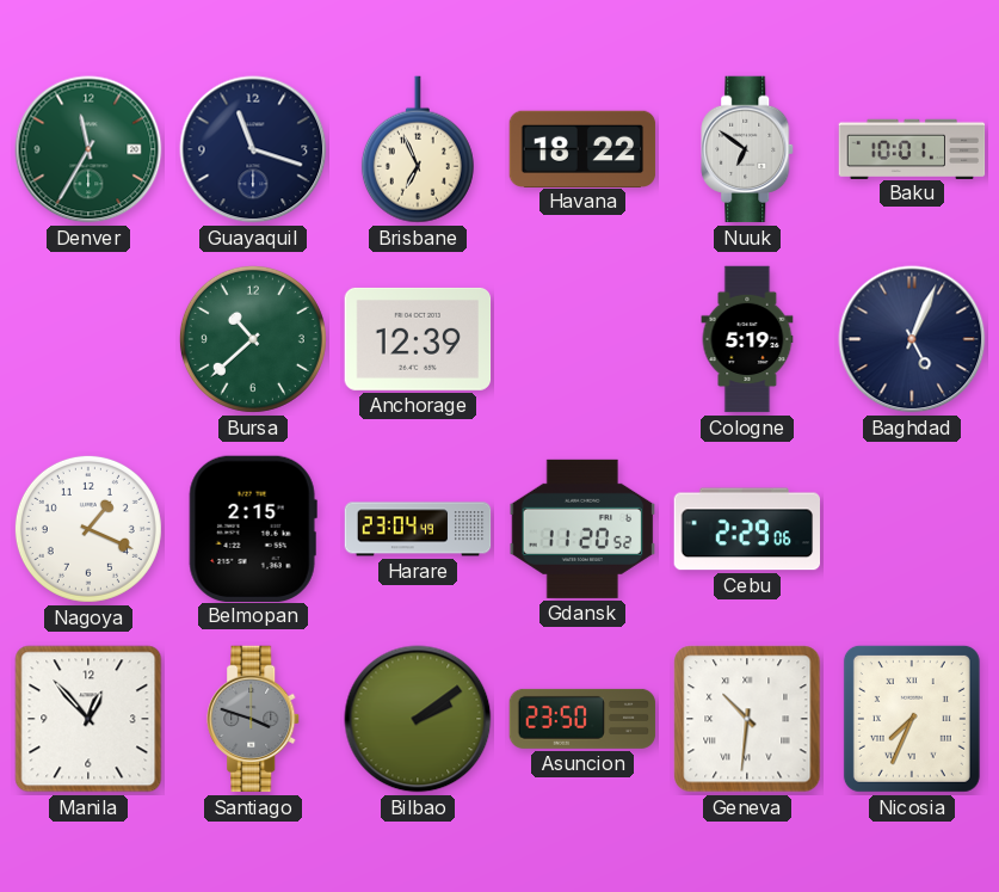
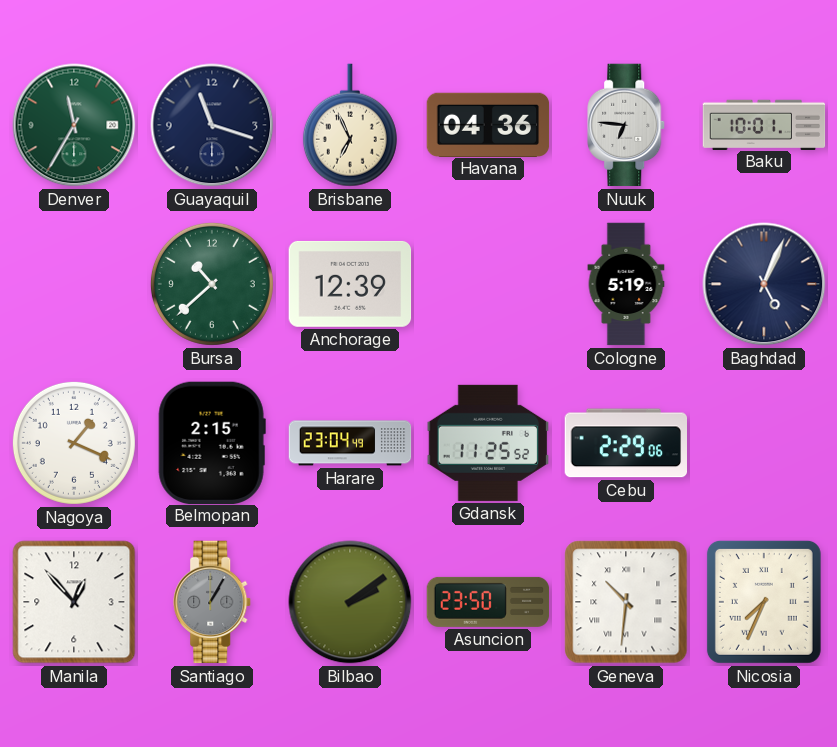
Havana: 18:22 -> 04:36
Nuuk: 6:51 -> 6:46
Gdansk: 11:20 -> 11:25
Santiago: 3:48 -> 1:05
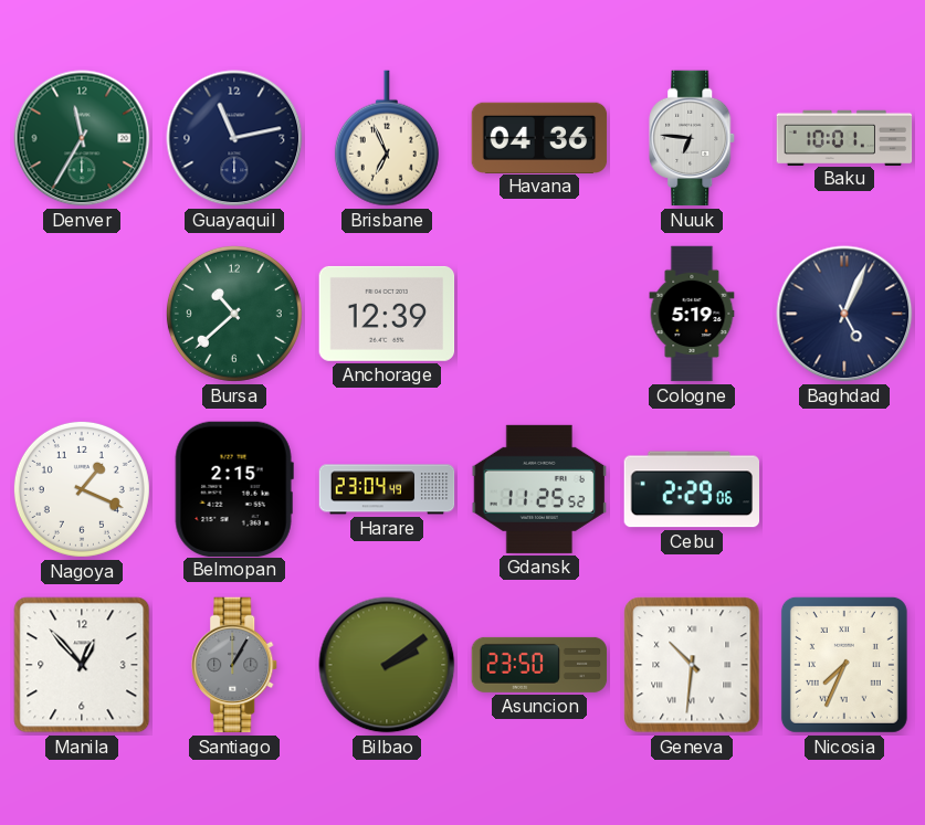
Guayaquil: 11:18 -> 11:13
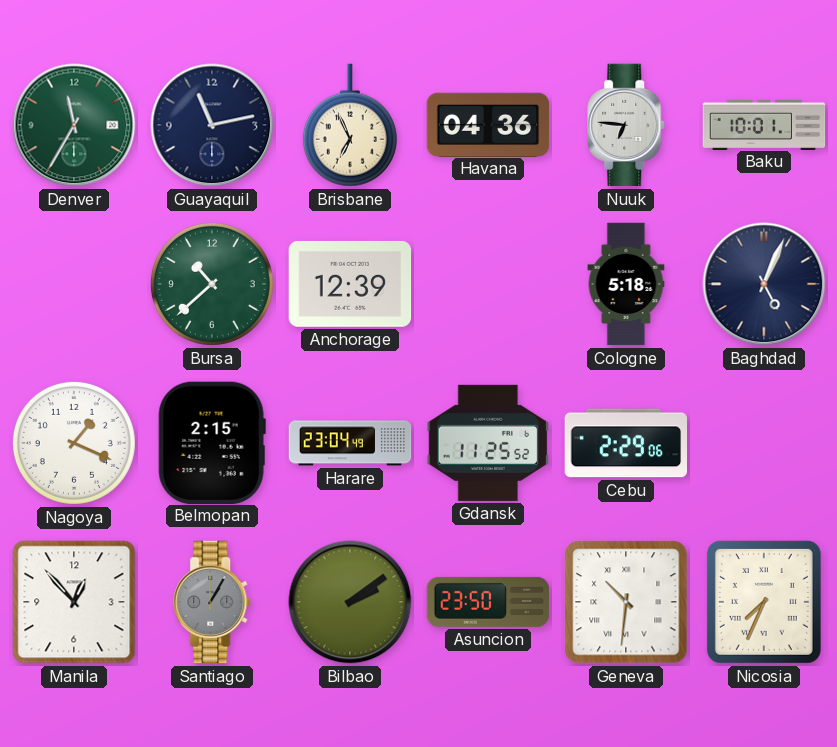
Cologne: 5:19 -> 5:18
